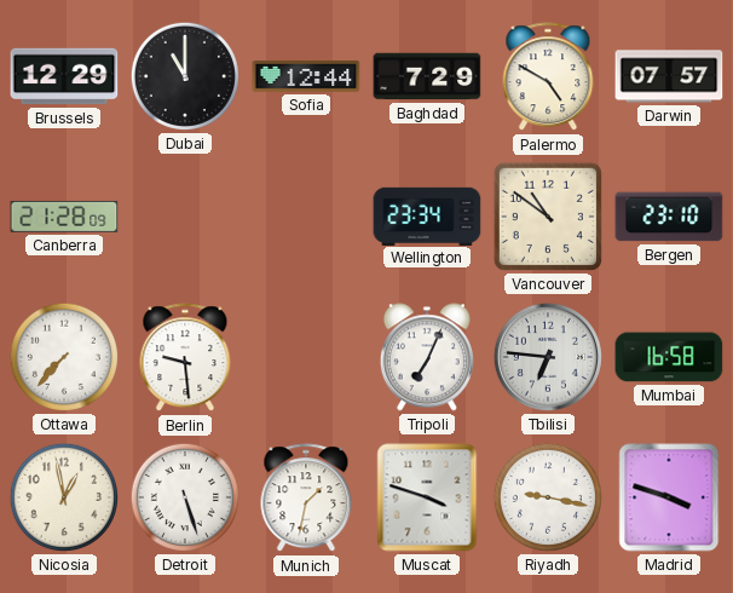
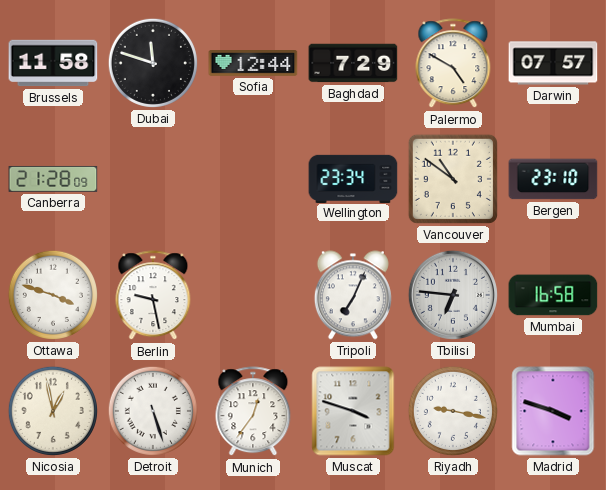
Brussels: 12:29 -> 11:58
Dubai: 11:00 -> 11:48
Ottawa: 7:37 -> 3:48
Berlin: 9:29 -> 9:28
Munich: 1:32 -> 12:36
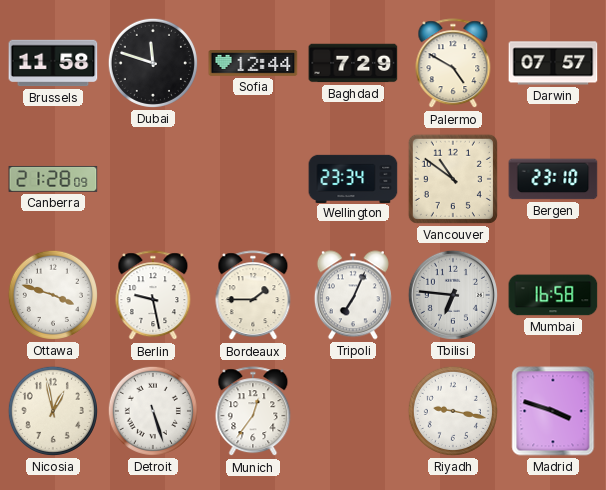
Bordeaux: none -> 1:45
Muscat: 3:48 -> none
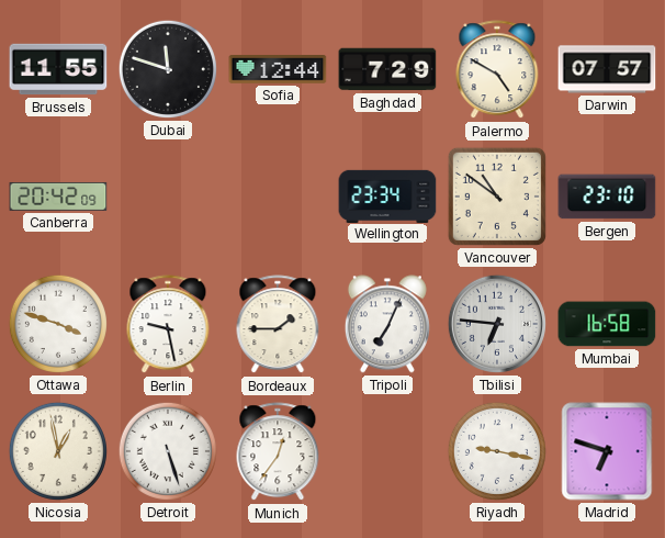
Brussels: 11:58 -> 11:55
Canberra: 21:28 -> 20:42
Madrid: 3:48 -> 6:48
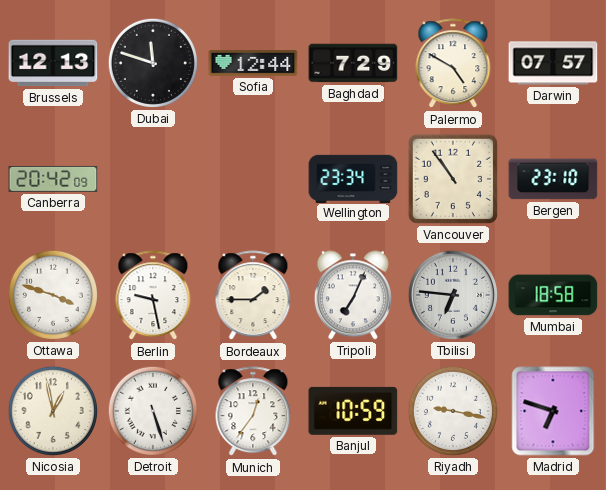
Brussels: 11:55 -> 12:13
Vancouver: 10:51 -> 10:54
Mumbai: 16:58 -> 18:58
Banjul: none -> 10:59
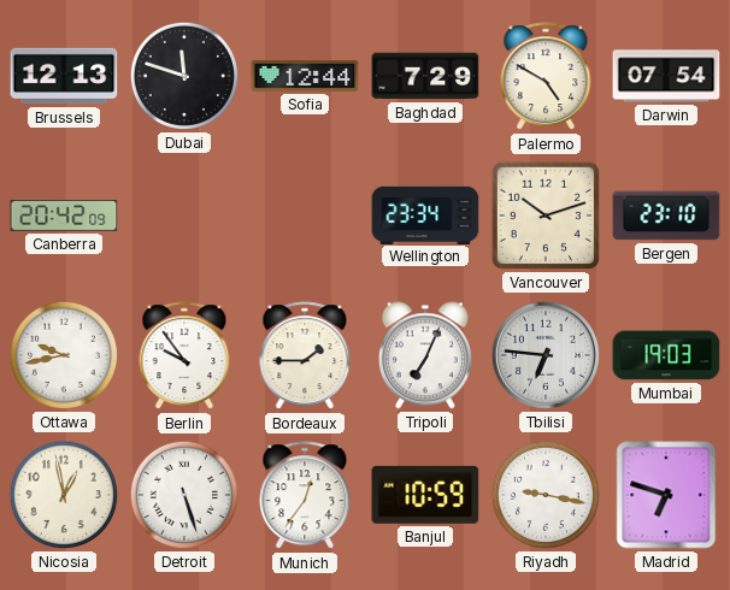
Darwin: 07:57 -> 07:54
Vancouver: 10:54 -> 10:12
Ottawa: 3:48 -> 9:43
Berlin: 9:28 -> 9:54
Mumbai: 18:58 -> 19:03
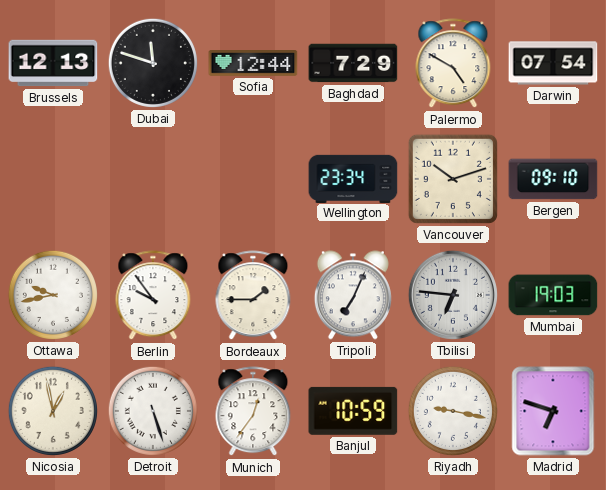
Canberra: 20:42 -> none
Bergen: 23:10 -> 09:10
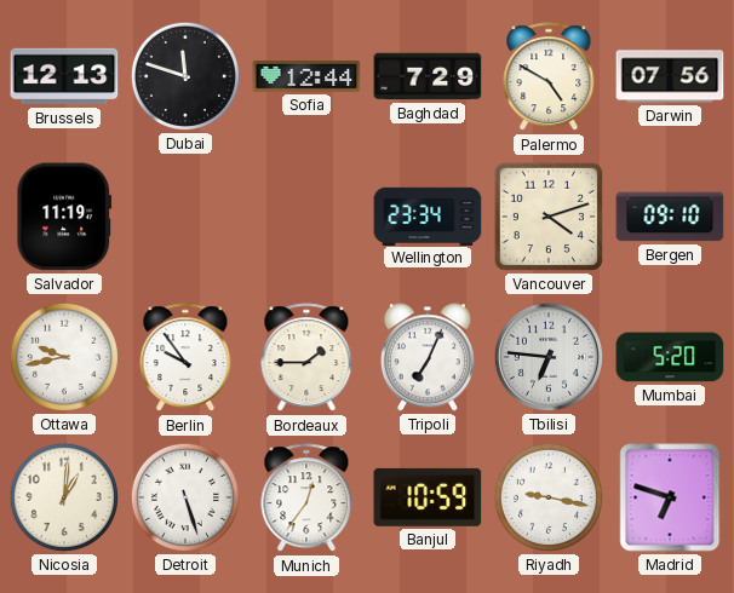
Darwin: 07:54 -> 07:56
Salvador: none -> 11:19
Vancouver: 10:12 -> 4:12
Mumbai: 19:03 -> 5:20
Nicosia: 12:58 -> 1:01
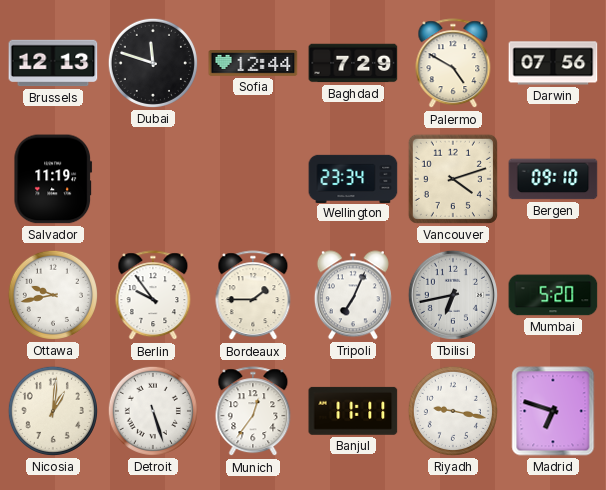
Tbilisi: 6:46 -> 6:43
Banjul: 10:59 -> 11:11
